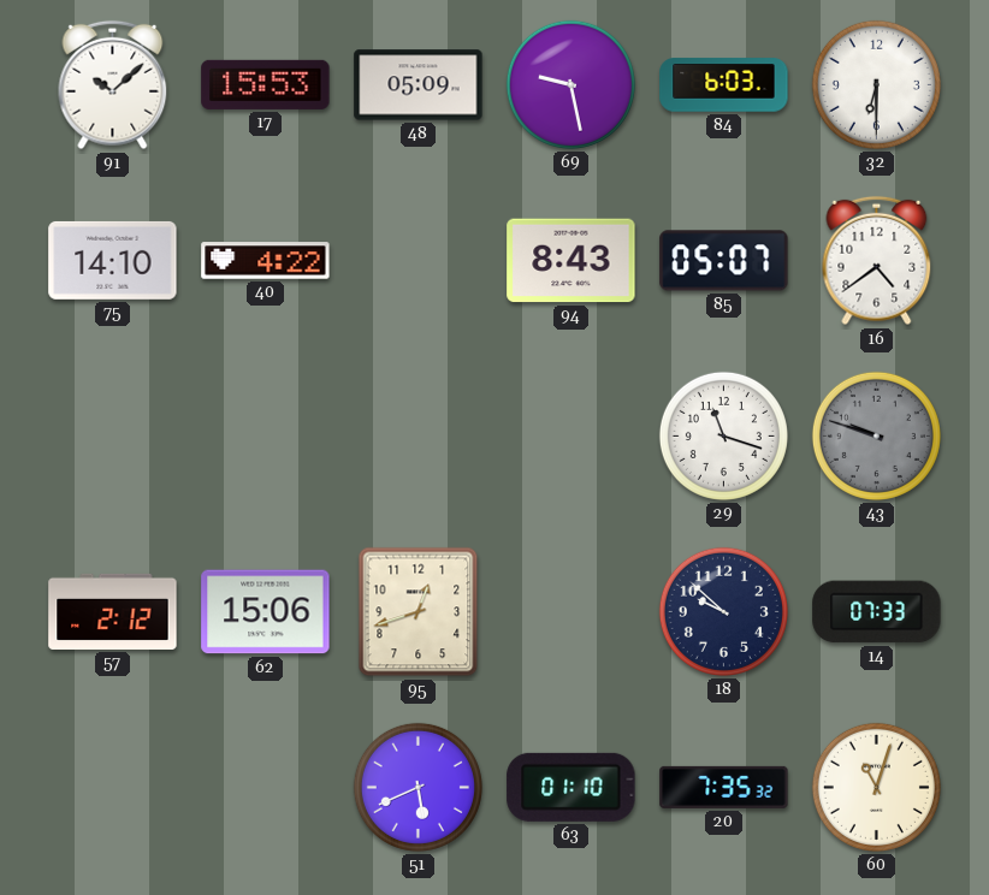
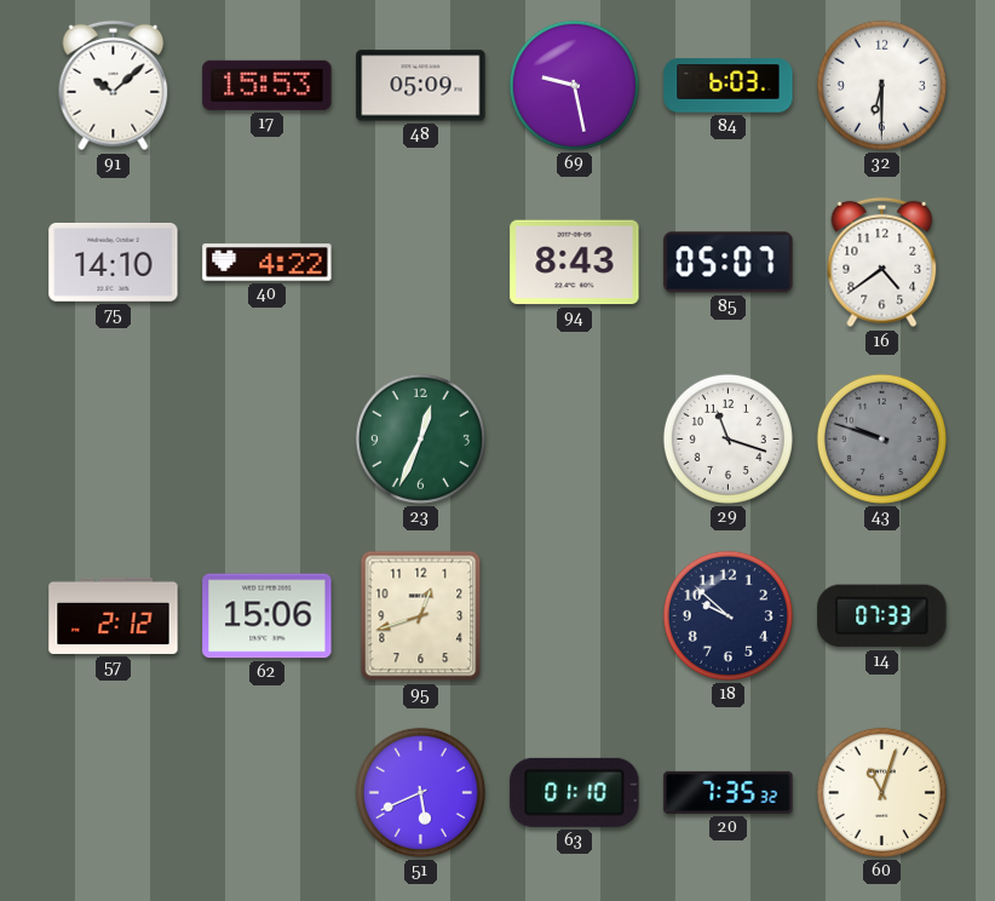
23: none -> 12:34
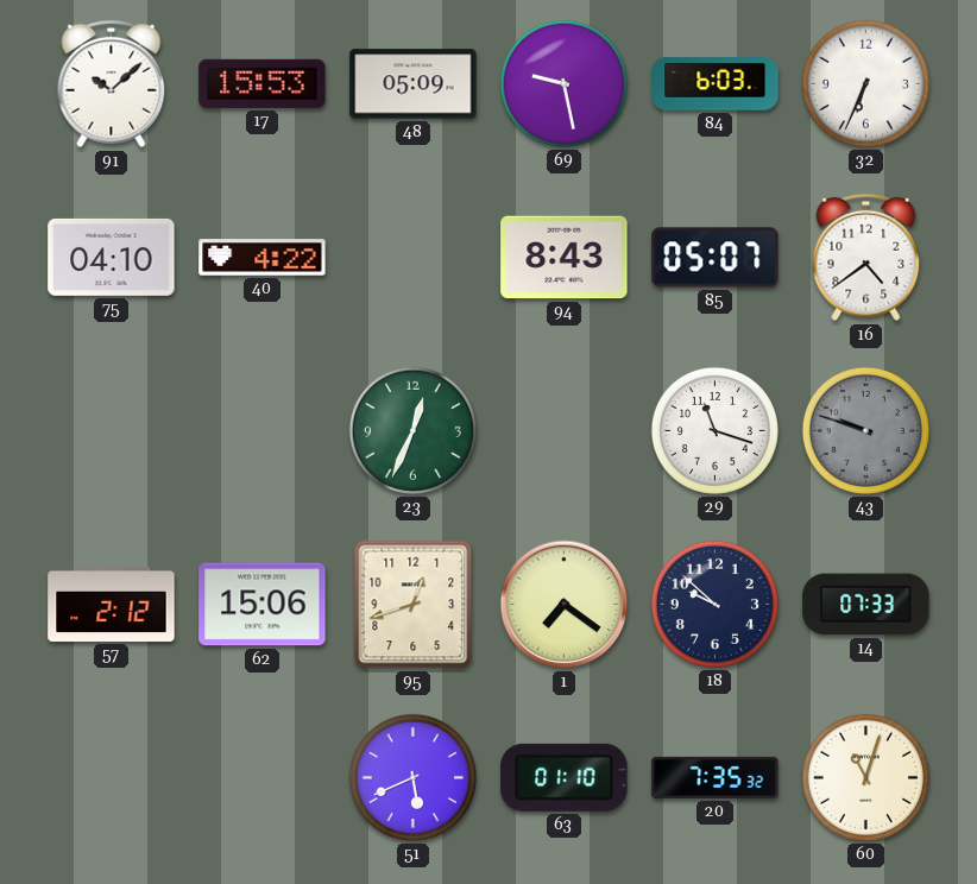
32: 6:30 -> 6:34
75: 14:10 -> 04:10
1: none -> 7:21
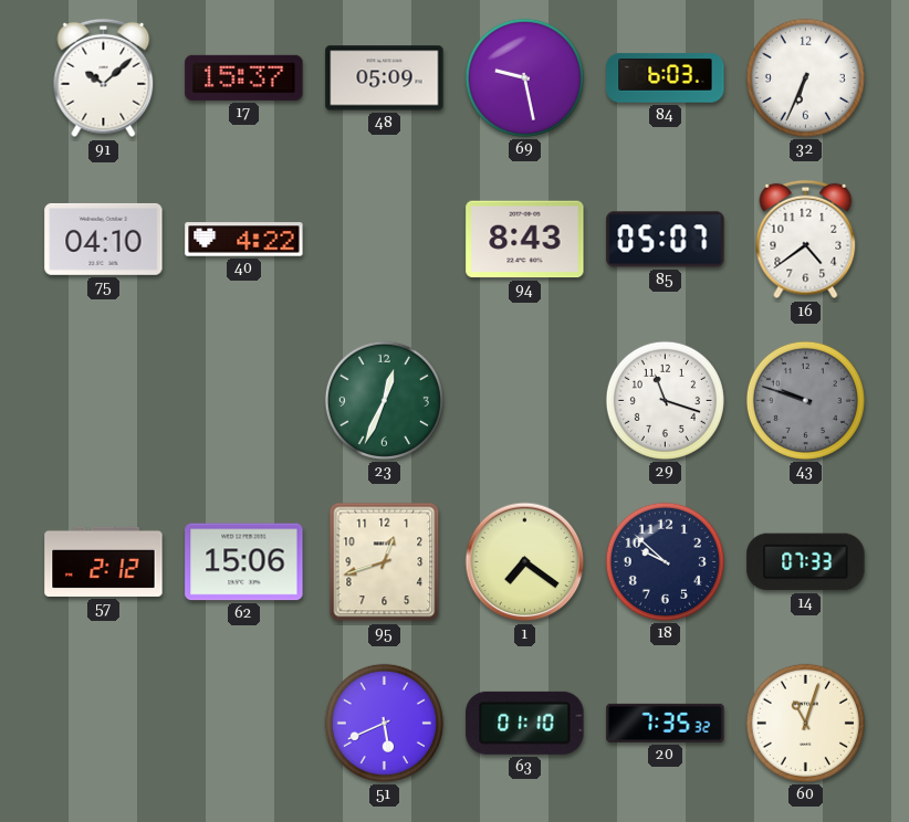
17: 15:53 -> 15:37
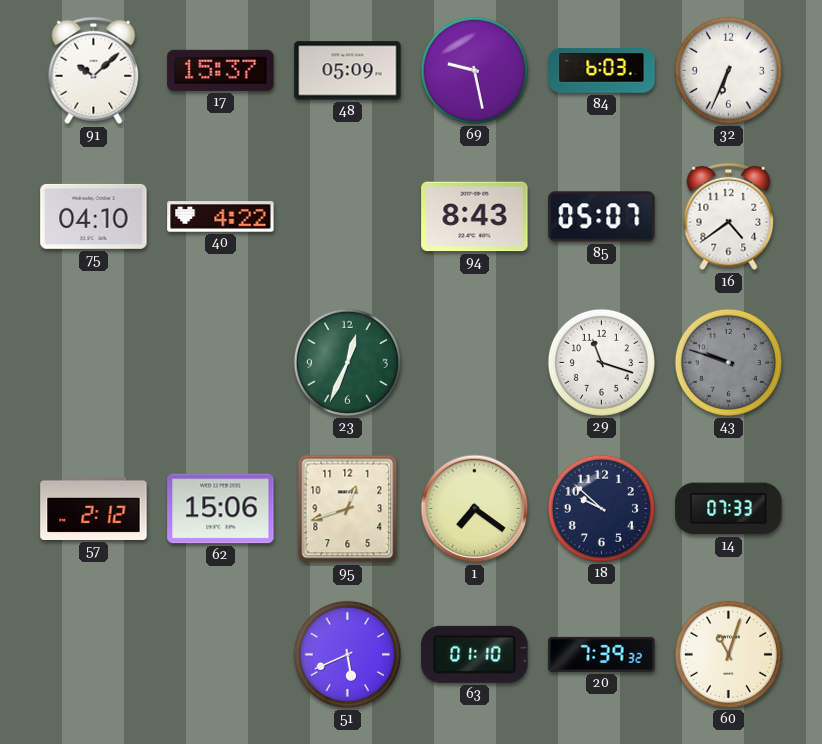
20: 7:35 -> 7:39
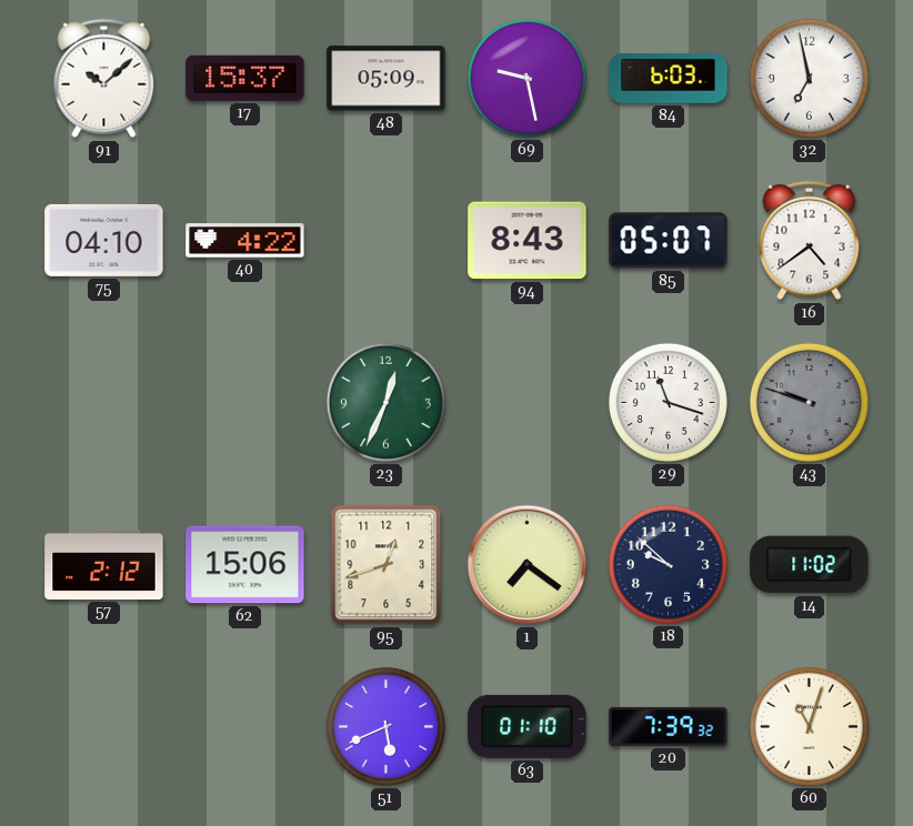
32: 6:34 -> 6:58
14: 07:33 -> 11:02
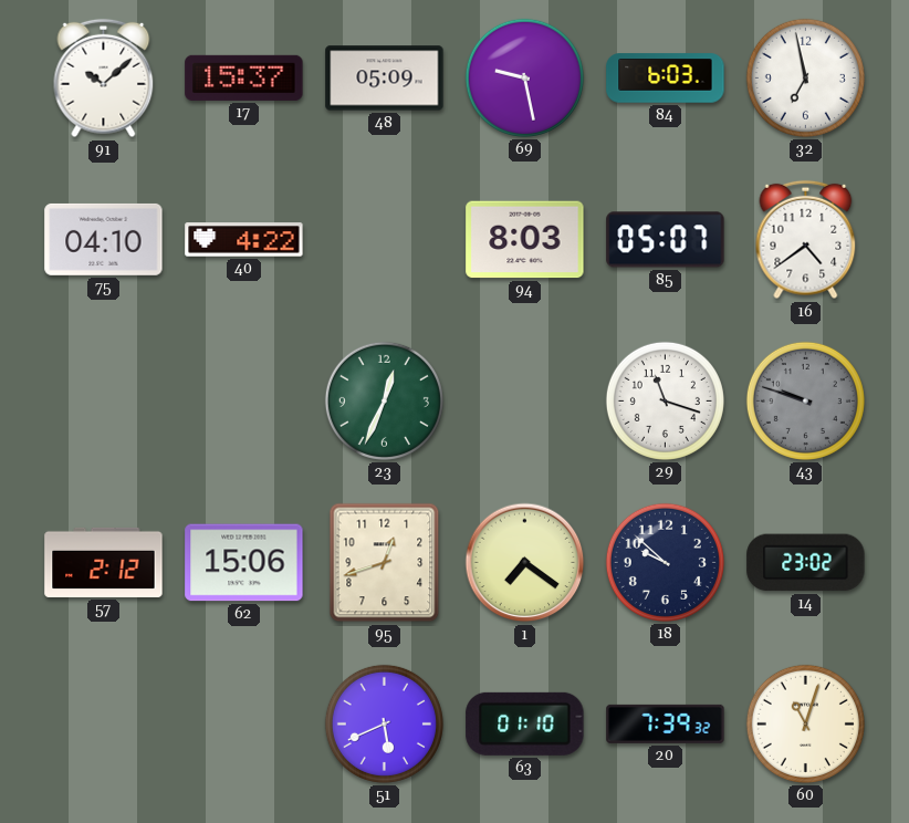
94: 8:43 -> 8:03
14: 11:02 -> 23:02
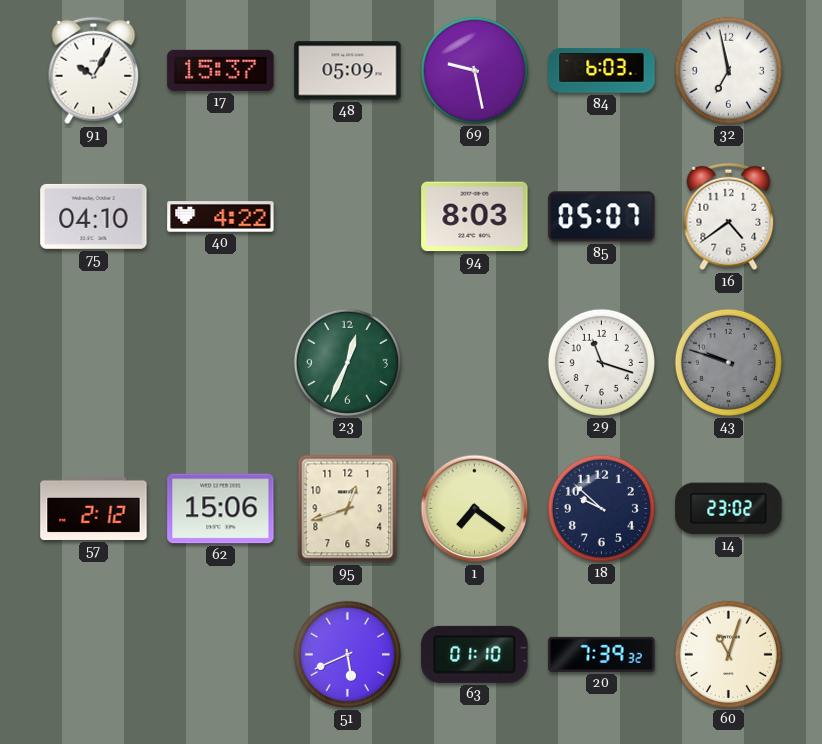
91: 10:08 -> 10:05
